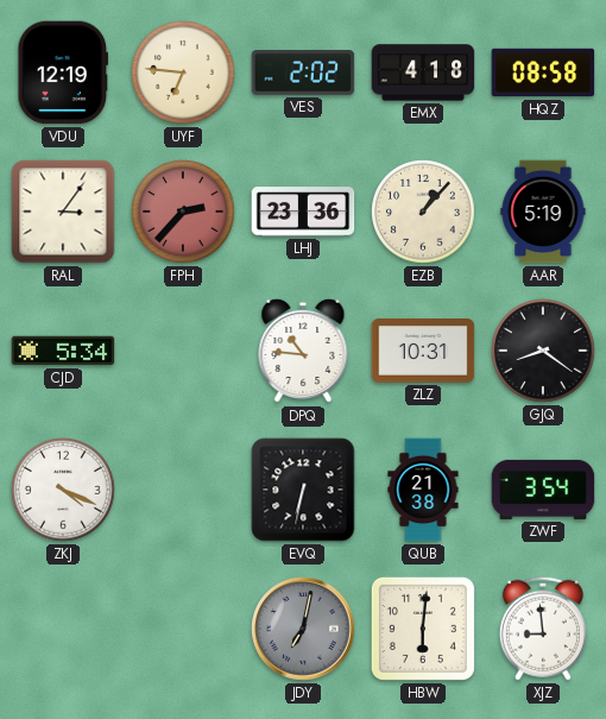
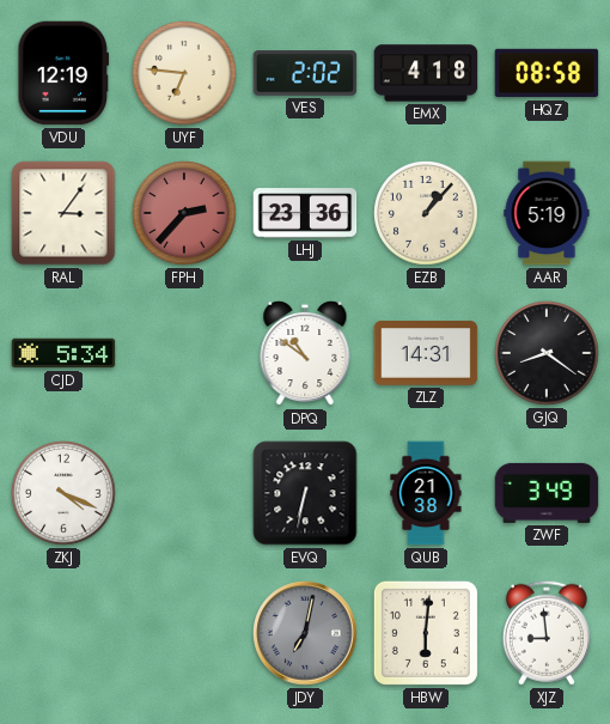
DPQ: 10:46 -> 10:51
ZLZ: 10:31 -> 14:31
ZWF: 3:54 -> 3:49
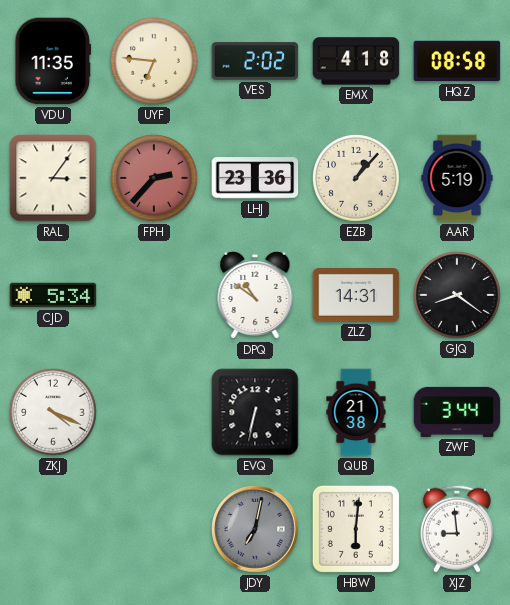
VDU: 12:19 -> 11:35
ZWF: 3:49 -> 3:44
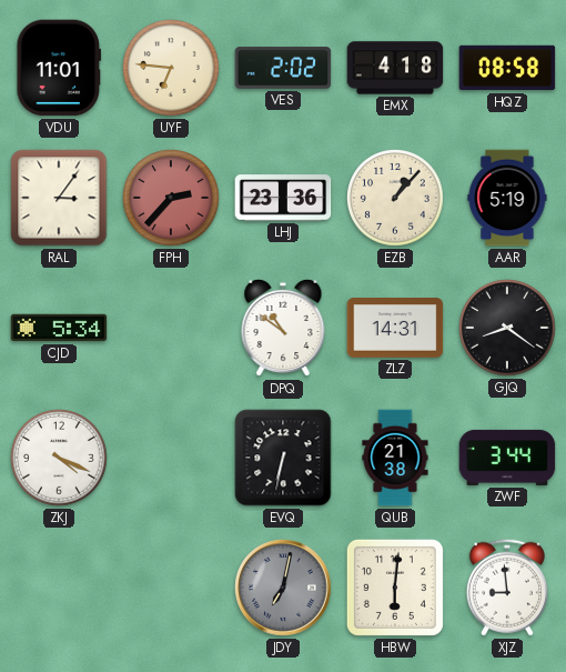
VDU: 11:35 -> 11:01
